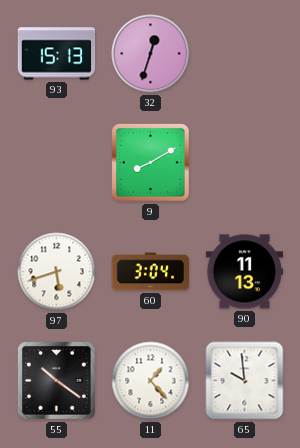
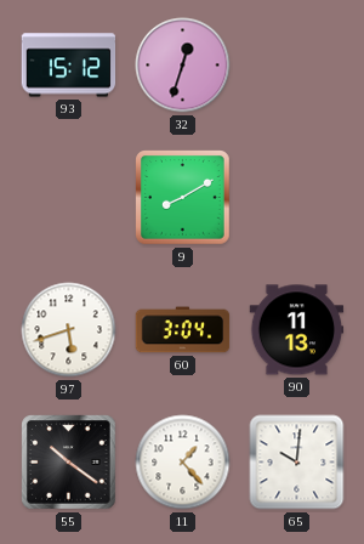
93: 15:13 -> 15:12
65: 9:59 -> 10:01
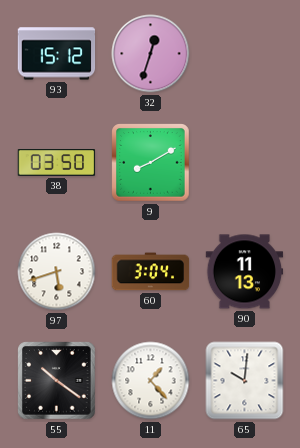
38: none -> 03:50
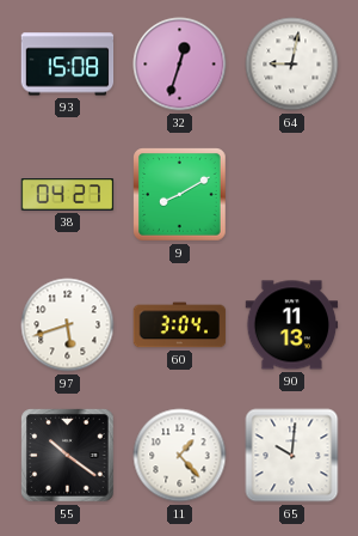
93: 15:12 -> 15:08
64: none -> 9:02
38: 03:50 -> 04:27
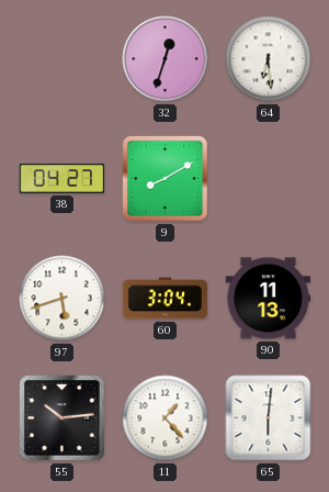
93: 15:08 -> none
64: 9:02 -> 6:29
55: 10:21 -> 10:14
65: 10:01 -> 6:01
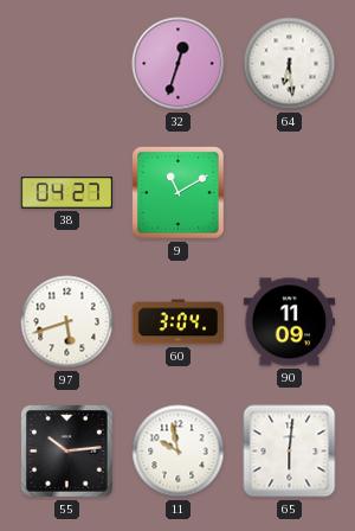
9: 8:10 -> 11:10
90: 11:13 -> 11:09
11: 1:23 -> 9:58
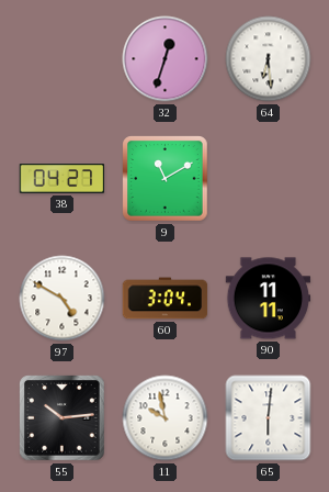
97: 5:42 -> 4:50
90: 11:09 -> 11:11
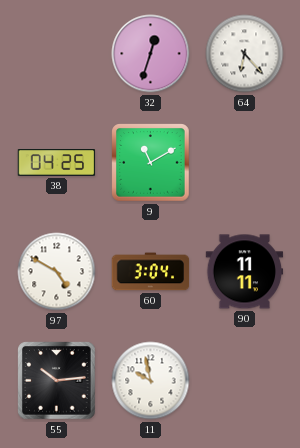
64: 6:29 -> 6:23
38: 04:27 -> 04:25
65: 6:01 -> none
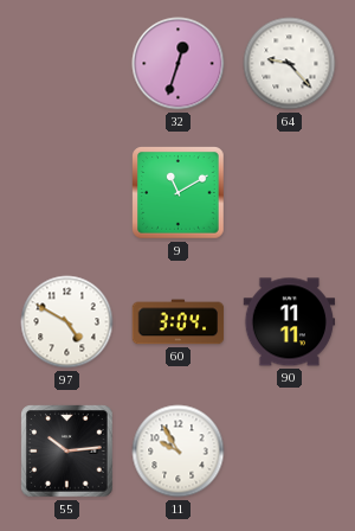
64: 6:23 -> 9:23
38: 04:25 -> none
11: 9:58 -> 9:55
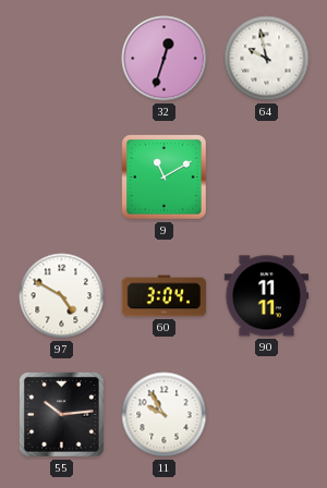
64: 9:23 -> 9:58
